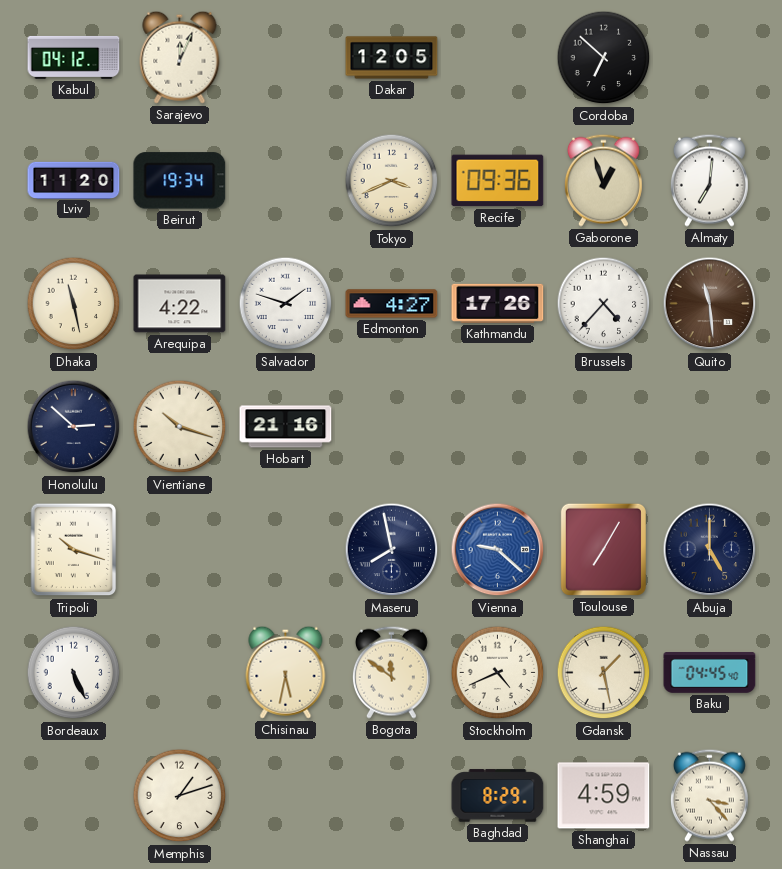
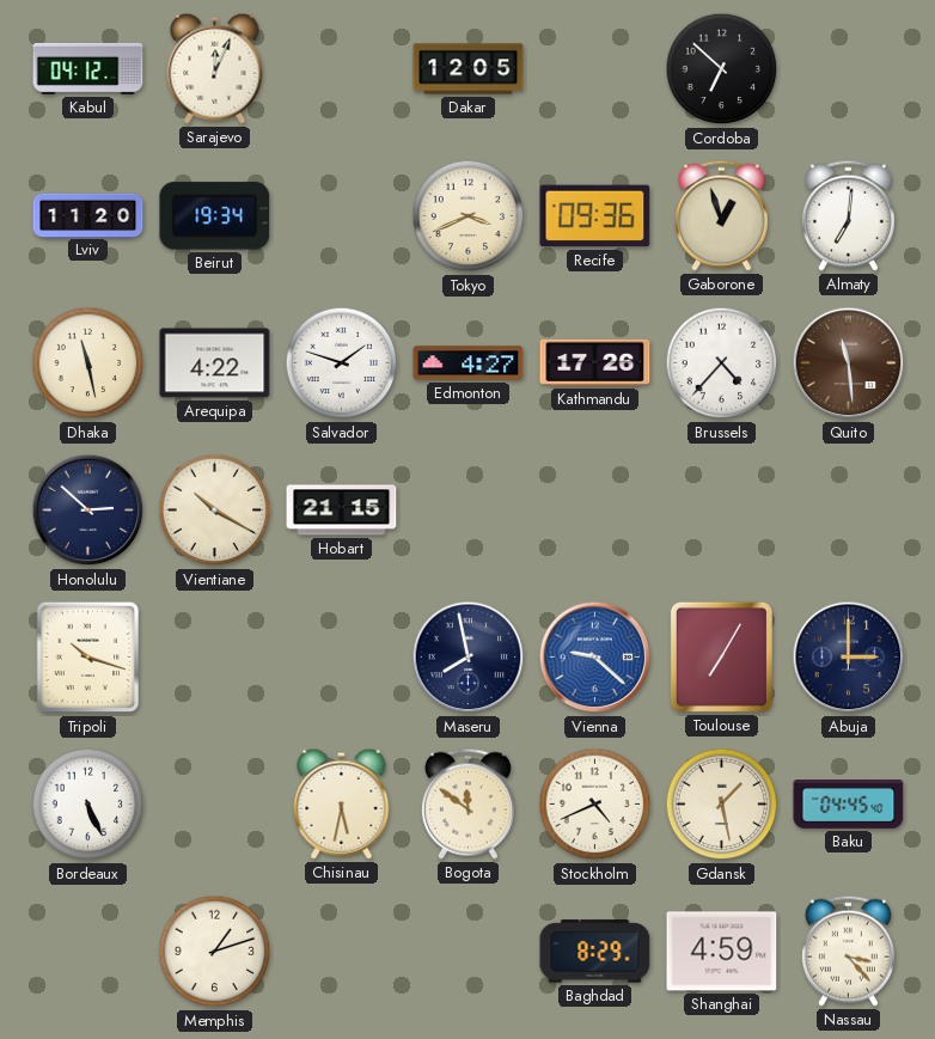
Vientiane: 10:18 -> 10:20
Hobart: 21:16 -> 21:15
Abuja: 5:00 -> 3:00
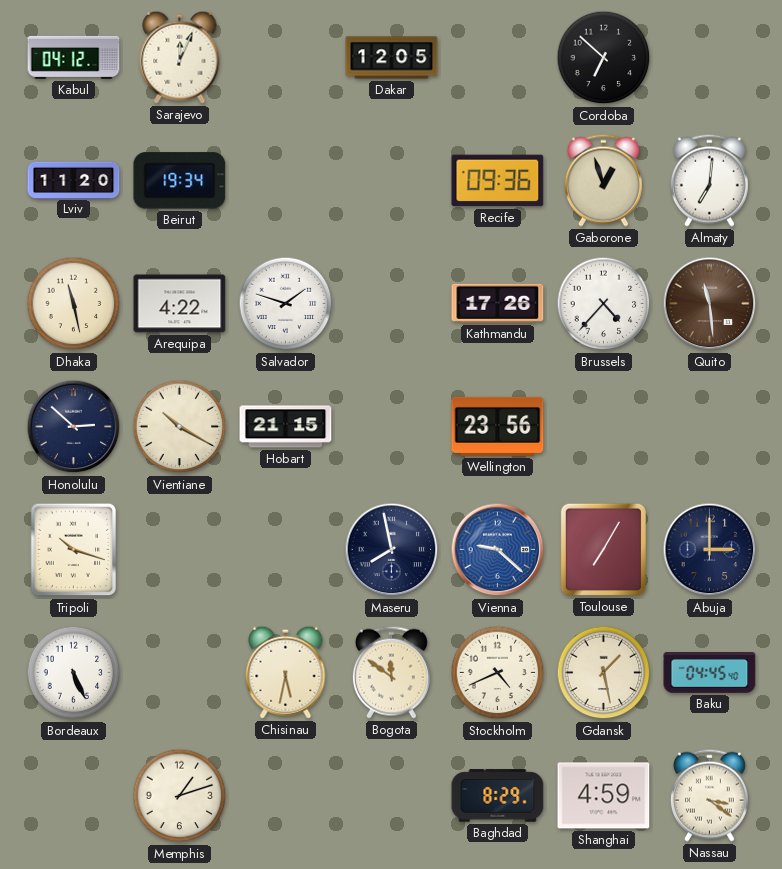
Tokyo: 3:41 -> none
Edmonton: 4:27 -> none
Wellington: none -> 23:56
Nassau: 3:23 -> 3:21
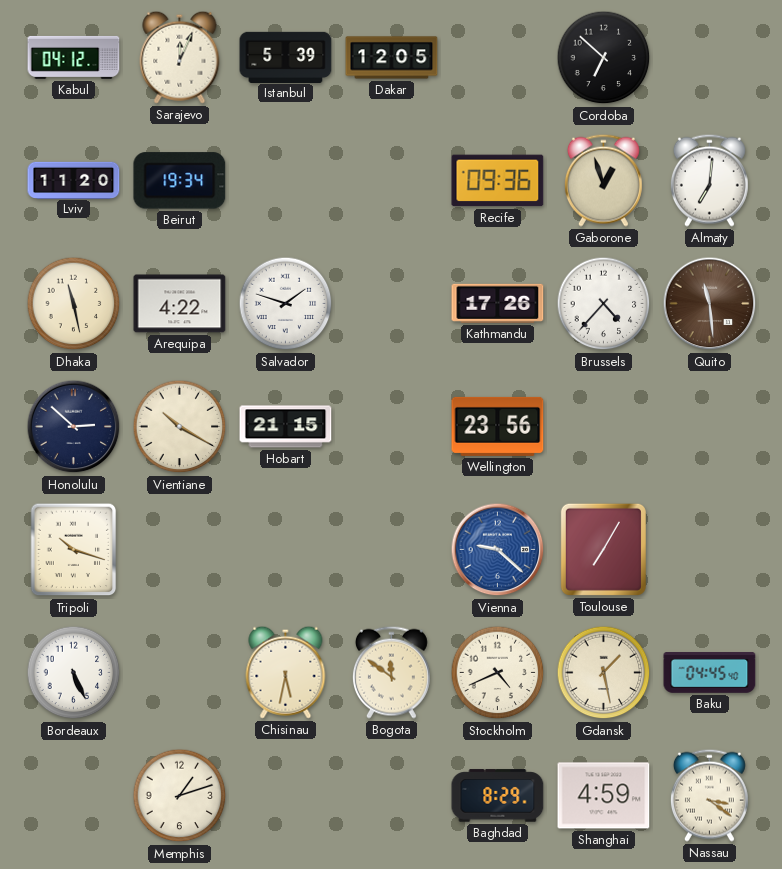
Istanbul: none -> 5:39
Maseru: 7:58 -> none
Abuja: 3:00 -> none
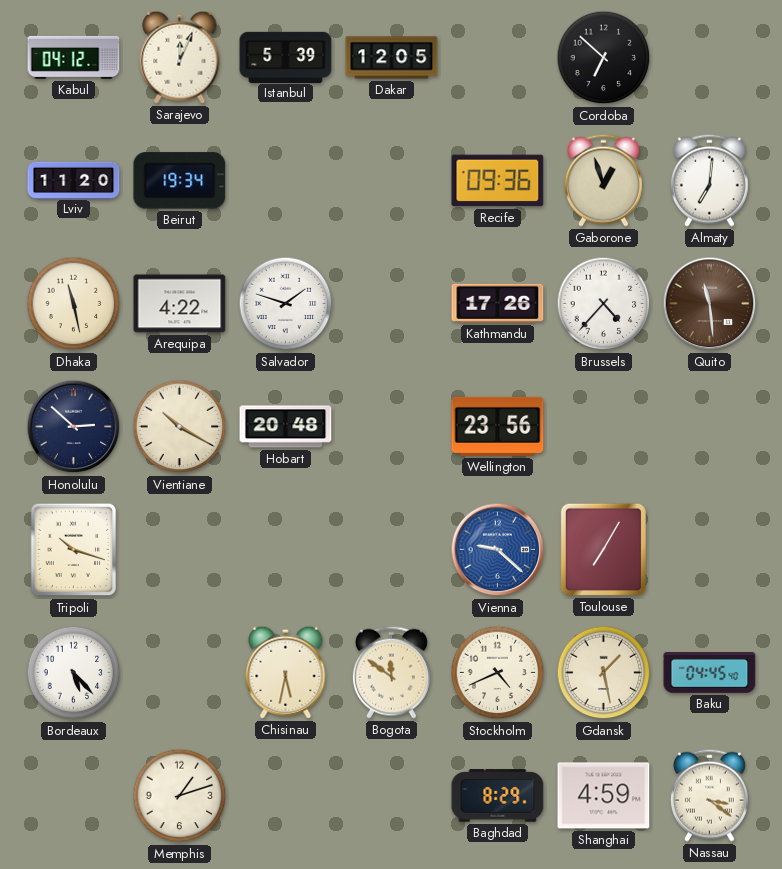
Hobart: 21:15 -> 20:48
Bordeaux: 5:26 -> 5:23
